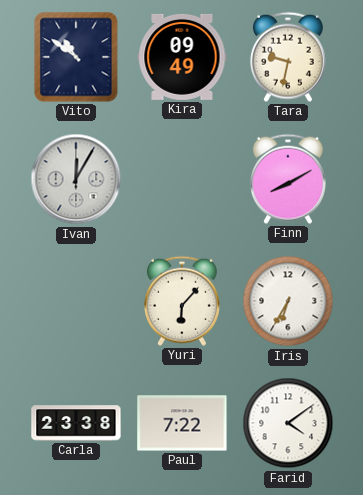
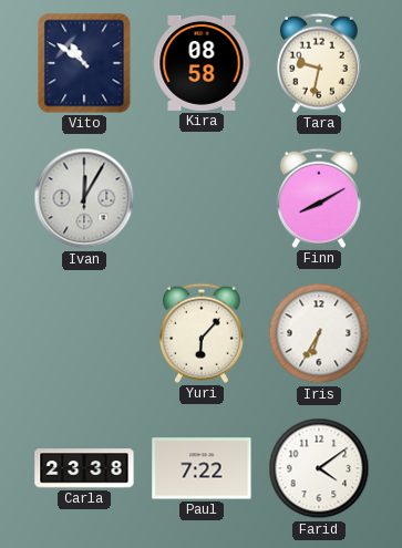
Kira: 09:49 -> 08:58
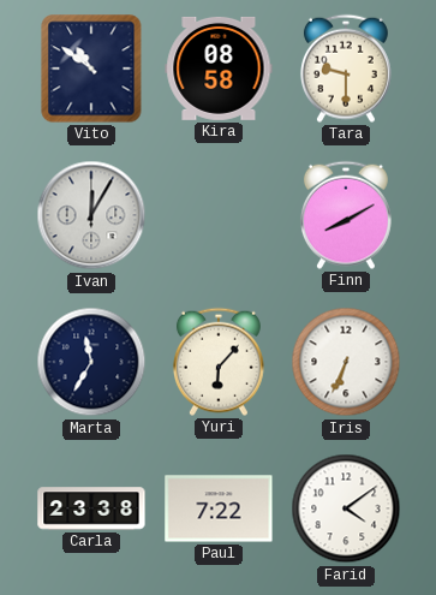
Tara: 9:32 -> 9:30
Marta: none -> 11:35
Iris: 6:35 -> 6:34
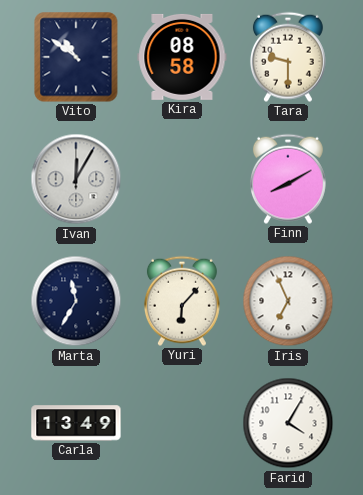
Iris: 6:34 -> 6:56
Carla: 23:38 -> 13:49
Paul: 7:22 -> none
Farid: 4:09 -> 4:05
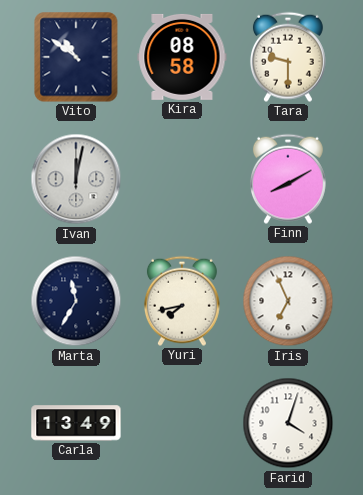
Ivan: 12:05 -> 12:02
Yuri: 6:07 -> 7:43
Farid: 4:05 -> 4:03
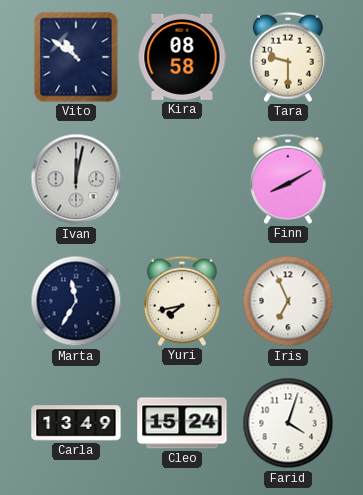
Cleo: none -> 15:24
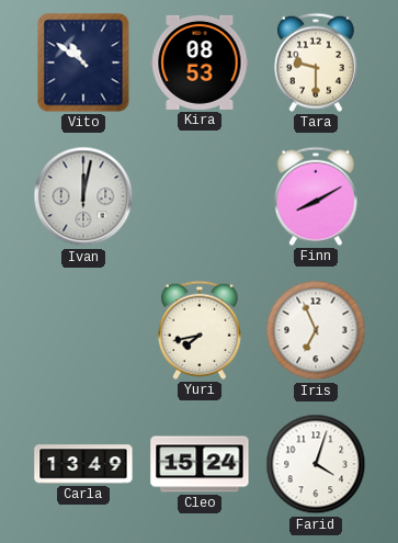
Kira: 08:58 -> 08:53
Marta: 11:35 -> none
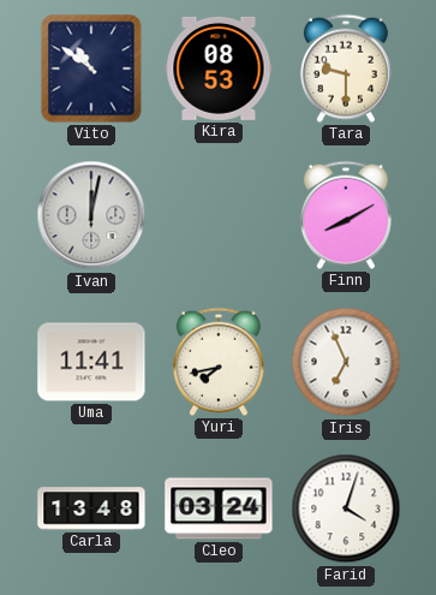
Uma: none -> 11:41
Carla: 13:49 -> 13:48
Cleo: 15:24 -> 03:24
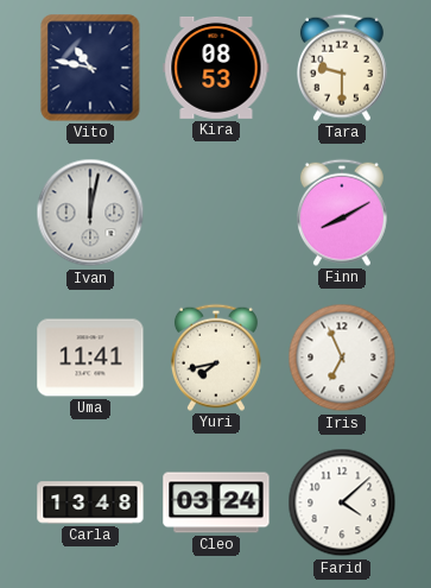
Vito: 10:51 -> 10:47
Farid: 4:03 -> 4:08
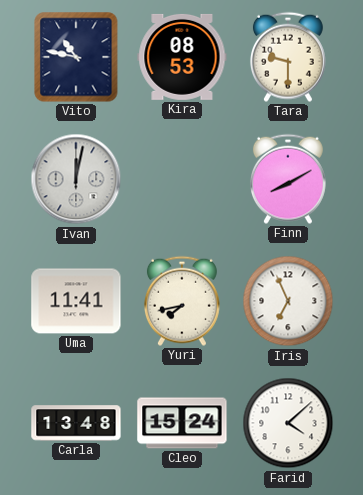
Cleo: 03:24 -> 15:24
